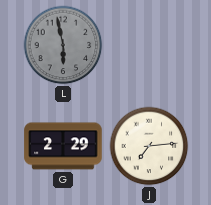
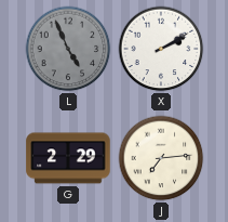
L: 5:58 -> 4:56
X: none -> 2:10
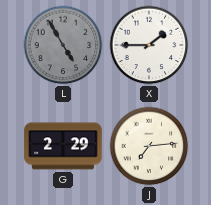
L: 4:56 -> 4:55
X: 2:10 -> 1:45
